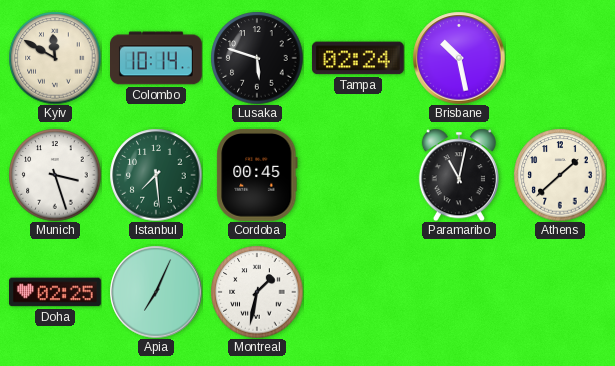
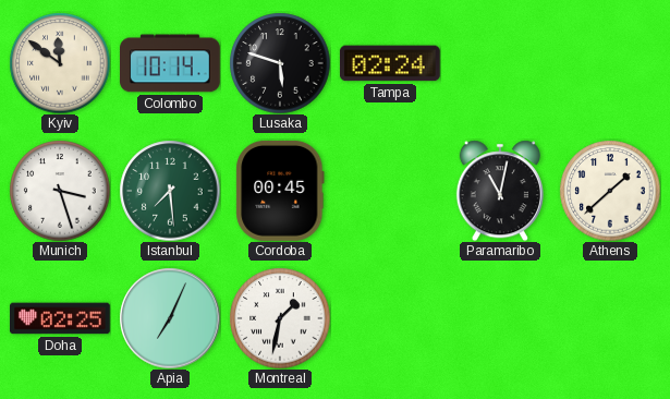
Kyiv: 11:50 -> 11:51
Brisbane: 10:28 -> none
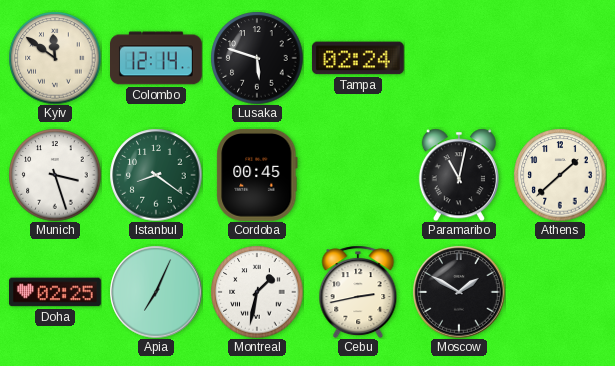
Colombo: 10:14 -> 12:14
Istanbul: 7:29 -> 8:21
Cebu: none -> 2:43
Moscow: none -> 1:50
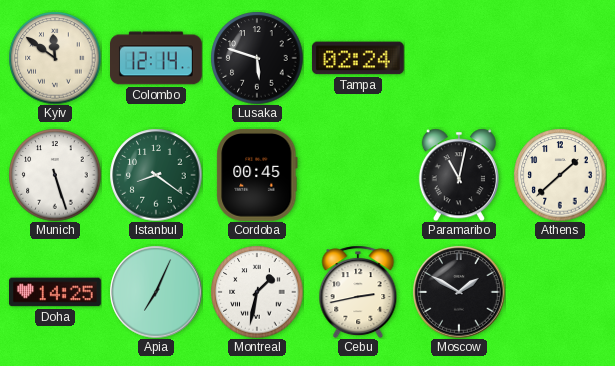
Munich: 3:27 -> 5:27
Doha: 02:25 -> 14:25
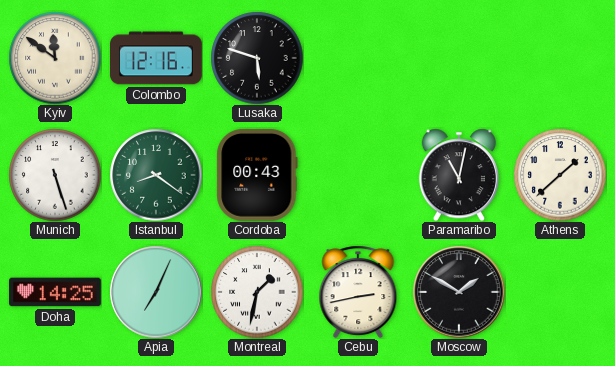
Colombo: 12:14 -> 12:16
Tampa: 02:24 -> none
Cordoba: 00:45 -> 00:43
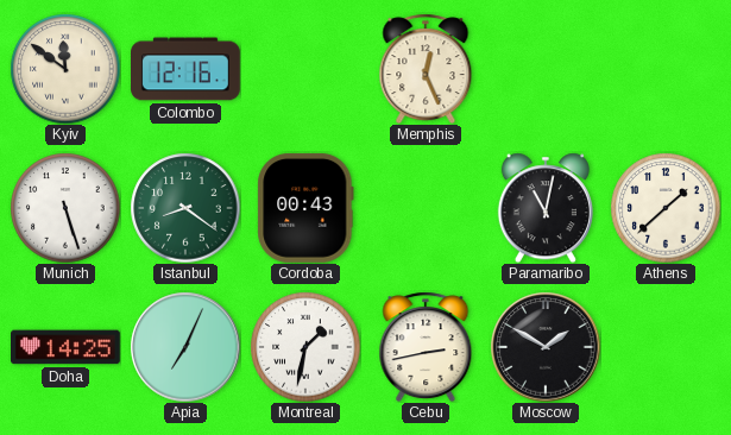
Lusaka: 5:48 -> none
Memphis: none -> 12:26
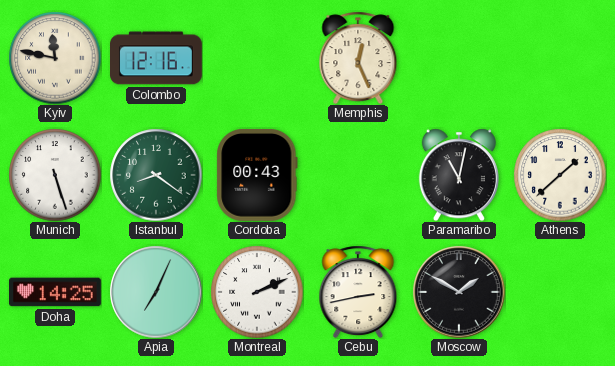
Kyiv: 11:51 -> 11:47
Montreal: 1:32 -> 2:11
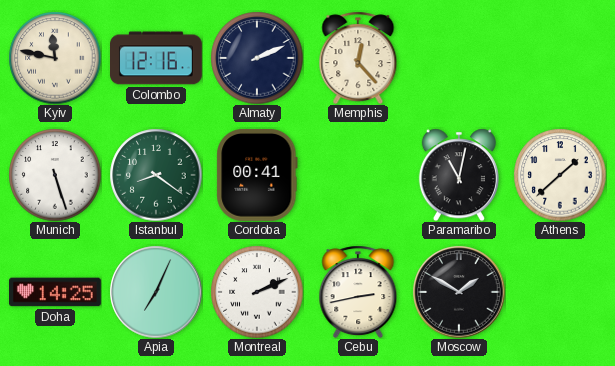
Almaty: none -> 2:11
Memphis: 12:26 -> 12:23
Cordoba: 00:43 -> 00:41
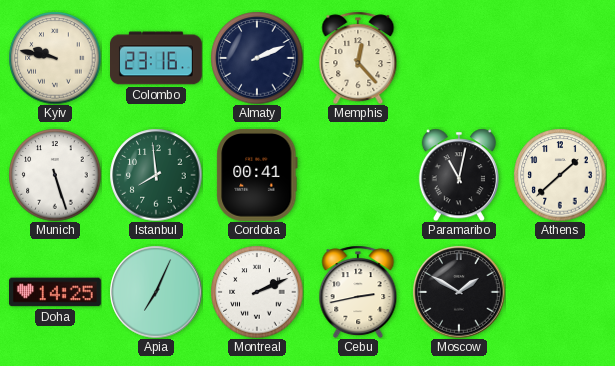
Kyiv: 11:47 -> 9:47
Colombo: 12:16 -> 23:16
Istanbul: 8:21 -> 7:59
